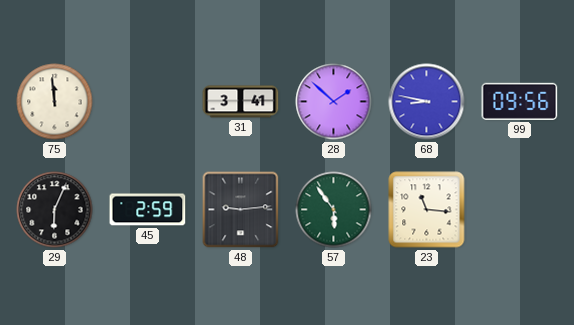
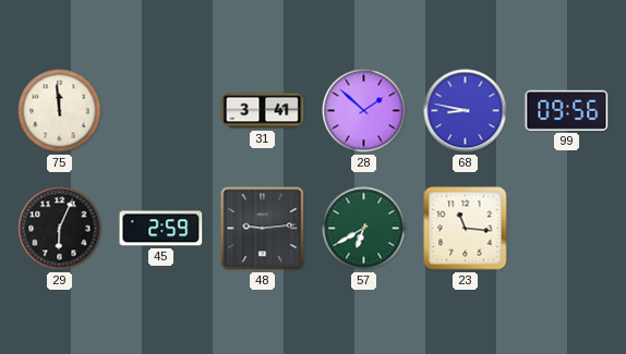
57: 5:54 -> 6:40
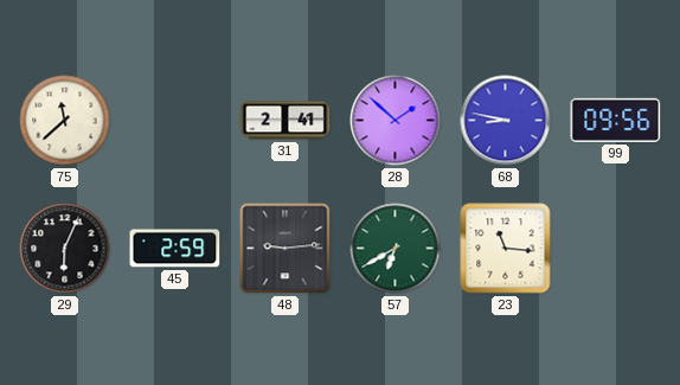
75: 11:59 -> 11:38
31: 3:41 -> 2:41
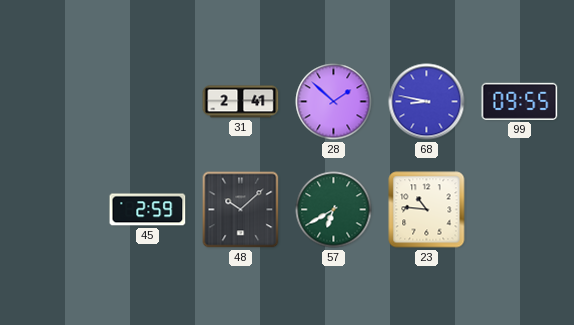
75: 11:38 -> none
99: 09:56 -> 09:55
29: 6:04 -> none
48: 9:14 -> 10:08
23: 11:16 -> 10:46
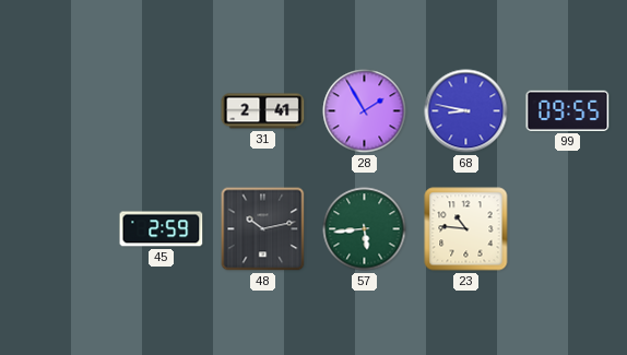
28: 1:52 -> 1:55
48: 10:08 -> 10:13
57: 6:40 -> 5:44
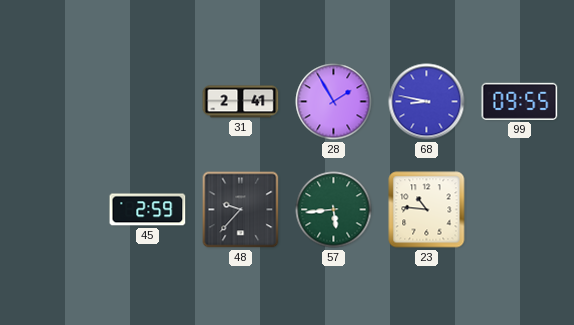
48: 10:13 -> 9:37
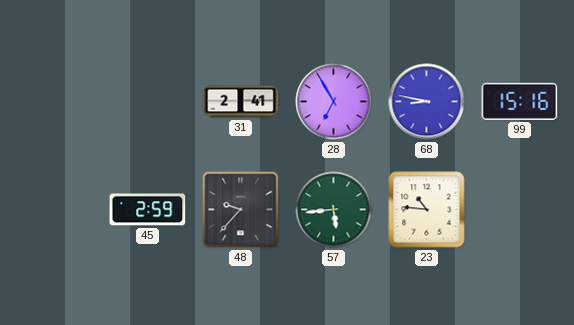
28: 1:55 -> 6:55
99: 09:55 -> 15:16
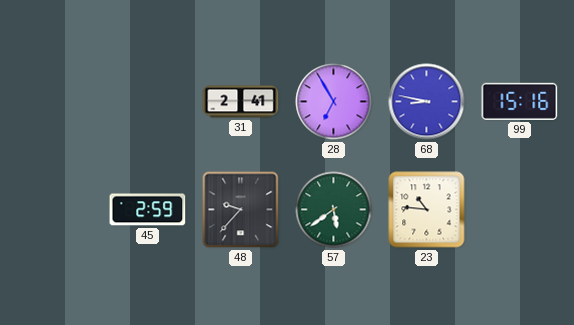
57: 5:44 -> 5:39
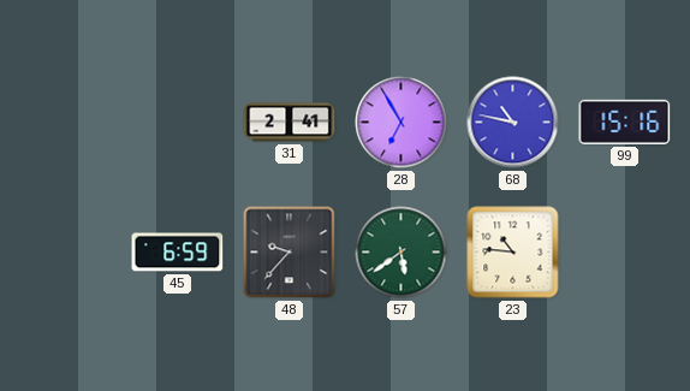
68: 8:47 -> 10:47
45: 2:59 -> 6:59
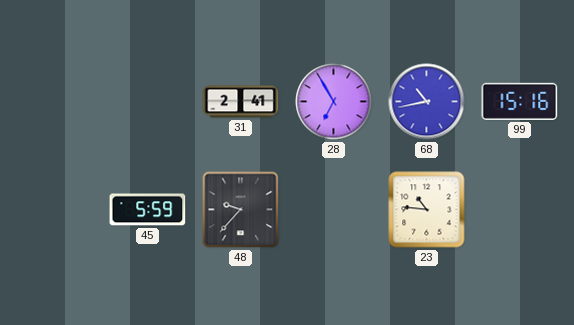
68: 10:47 -> 10:43
45: 6:59 -> 5:59
57: 5:39 -> none
